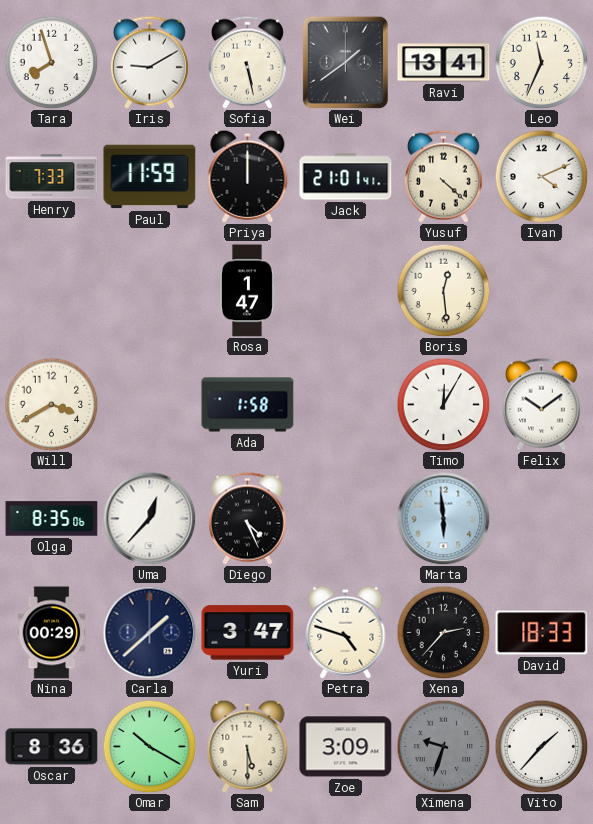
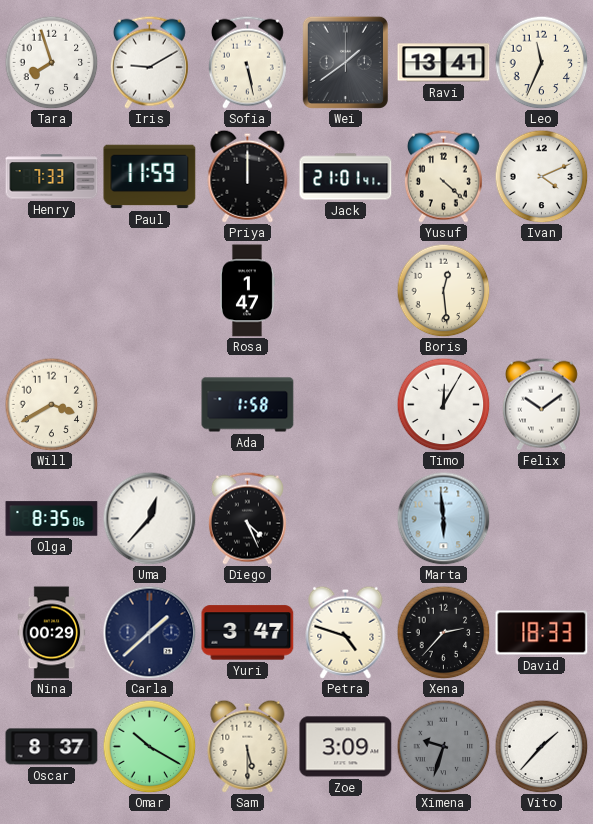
Oscar: 8:36 -> 8:37
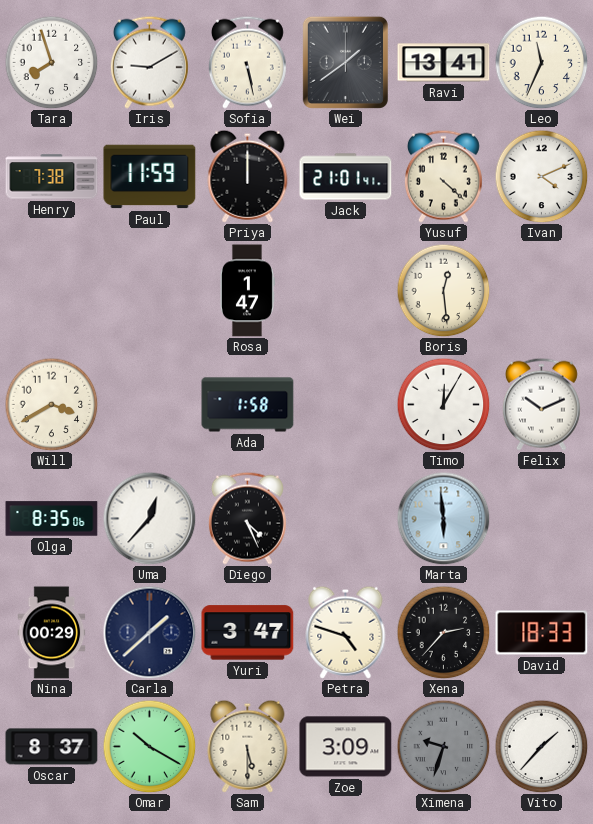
Henry: 7:33 -> 7:38
Felix: 10:09 -> 10:11
